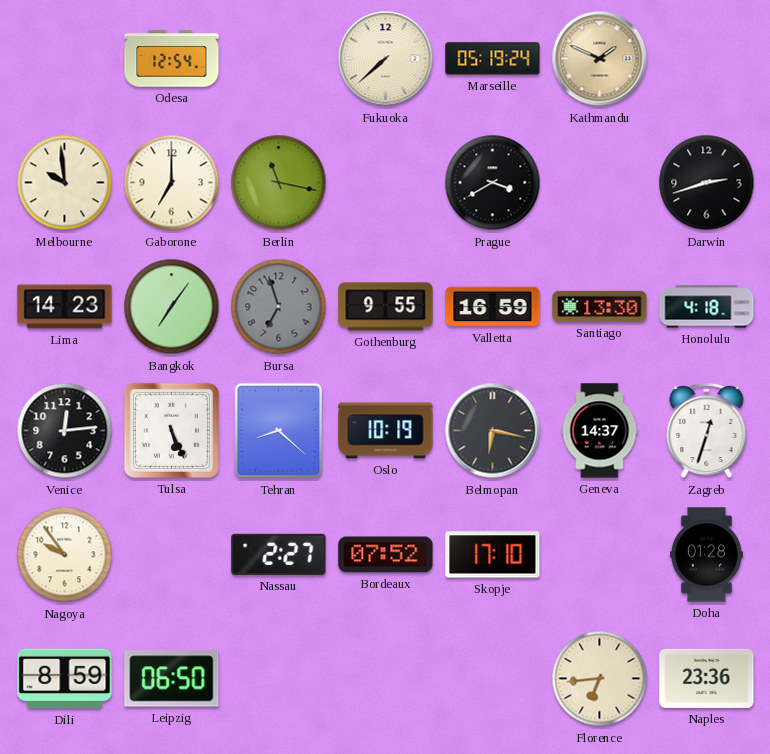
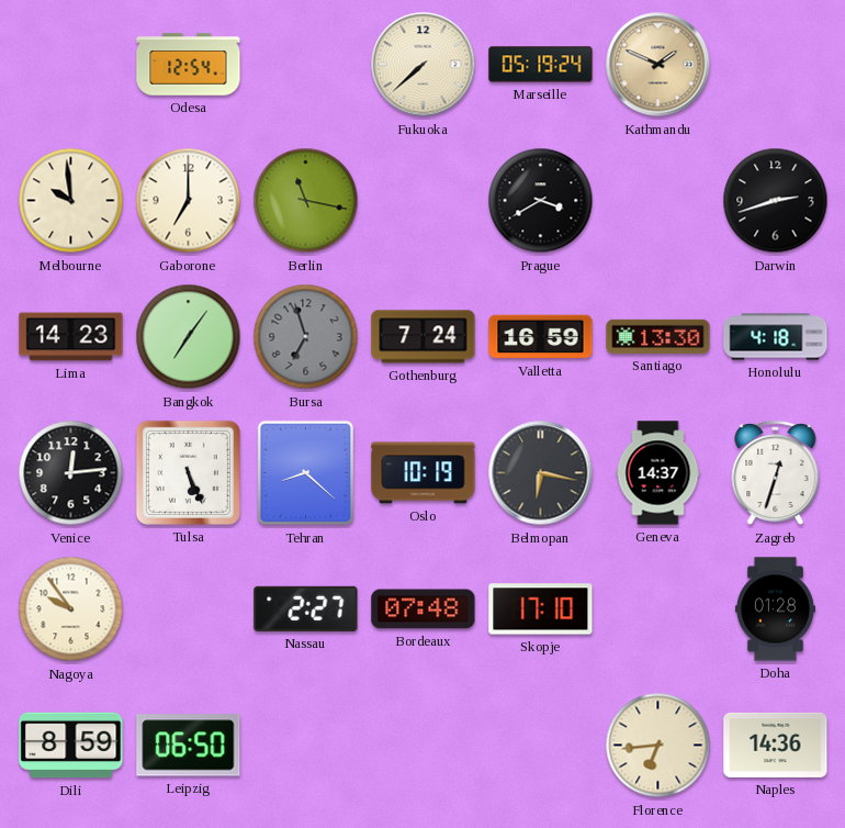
Gothenburg: 9:55 -> 7:24
Bordeaux: 07:52 -> 07:48
Naples: 23:36 -> 14:36
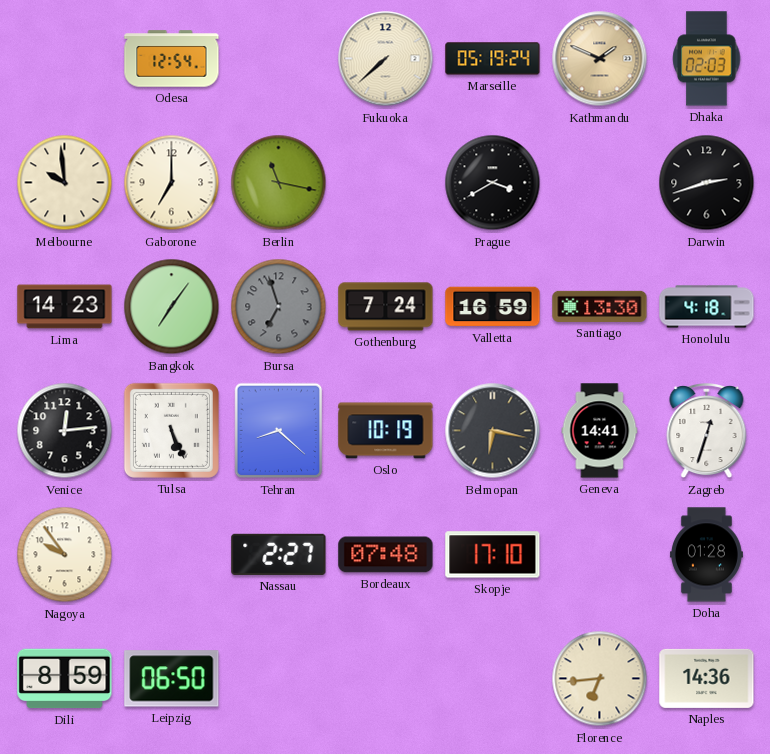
Dhaka: none -> 02:03
Geneva: 14:37 -> 14:41
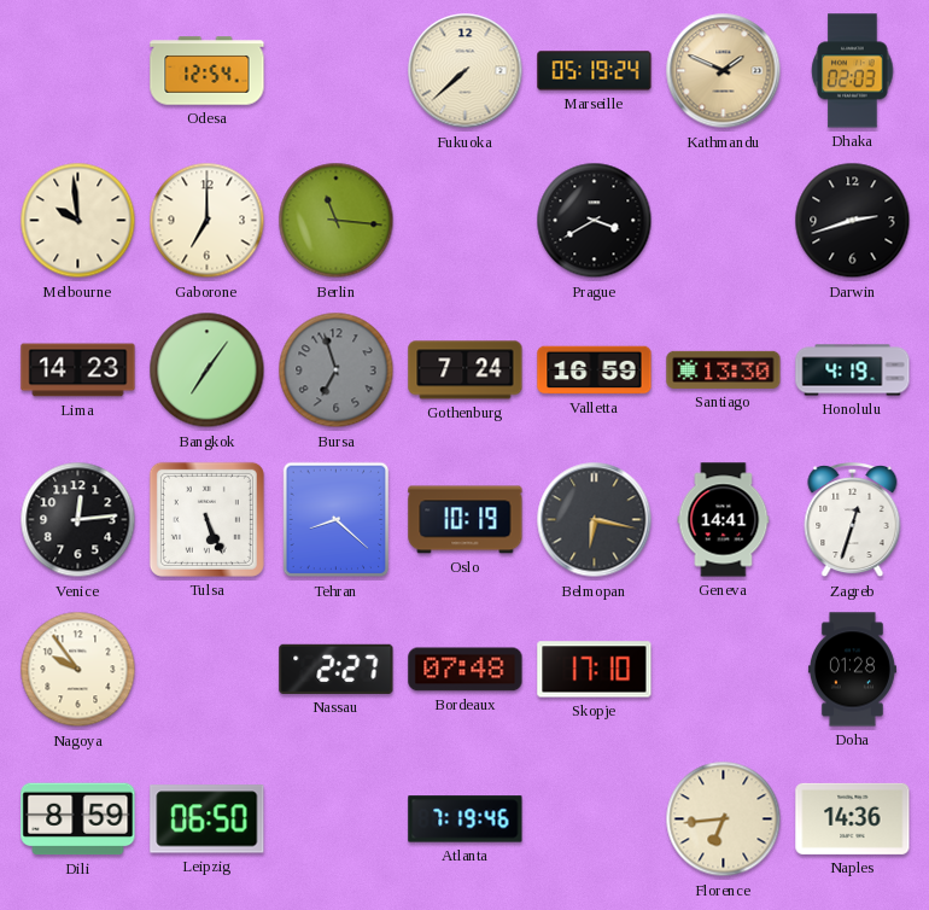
Berlin: 11:17 -> 11:16
Honolulu: 4:18 -> 4:19
Atlanta: none -> 7:19
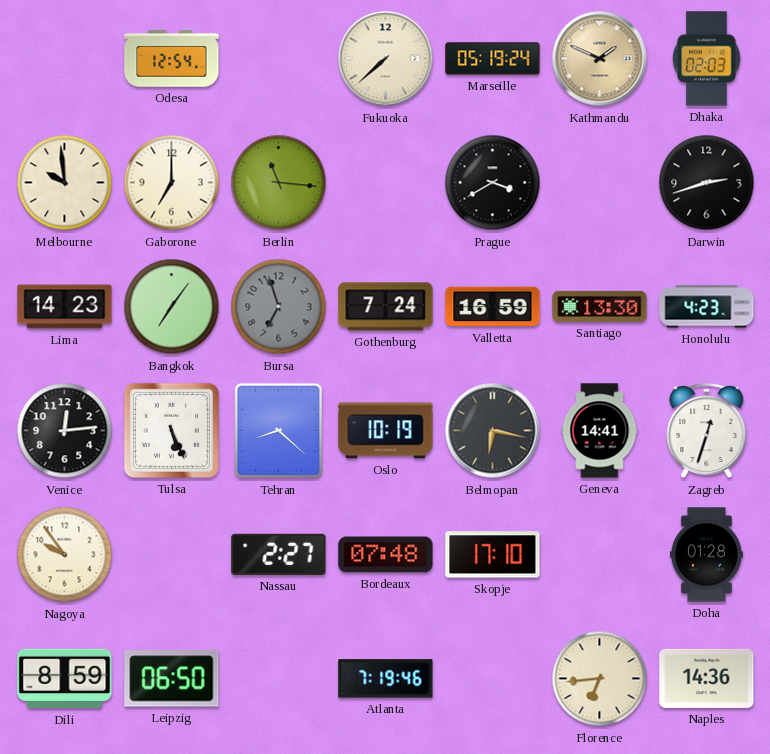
Honolulu: 4:19 -> 4:23
